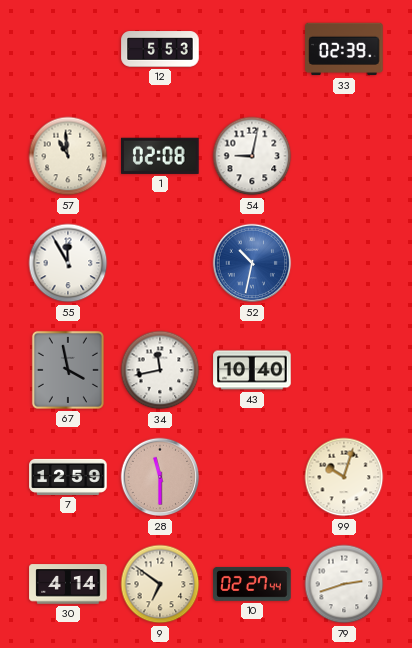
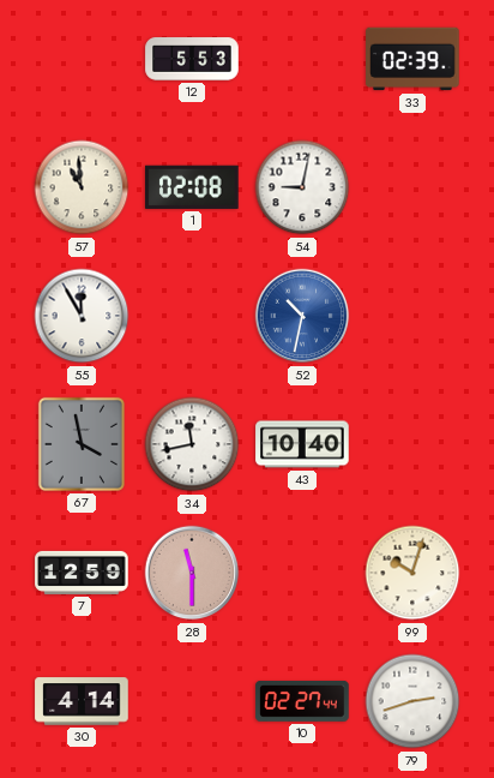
9: 6:51 -> none
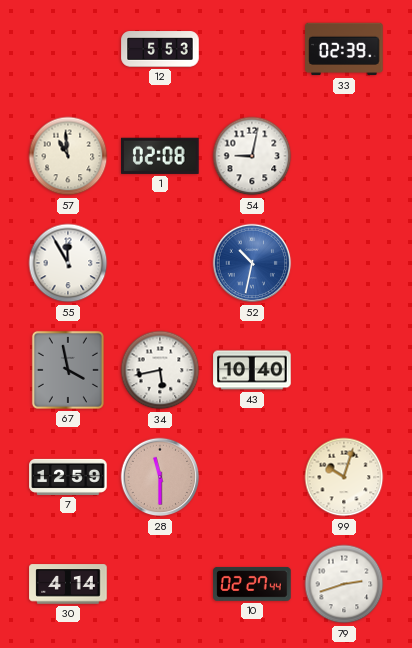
34: 11:43 -> 5:43
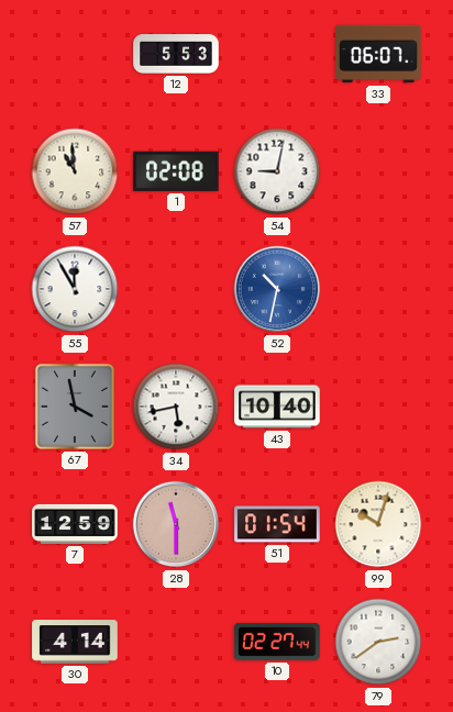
33: 02:39 -> 06:07
51: none -> 01:54
79: 2:42 -> 2:39
